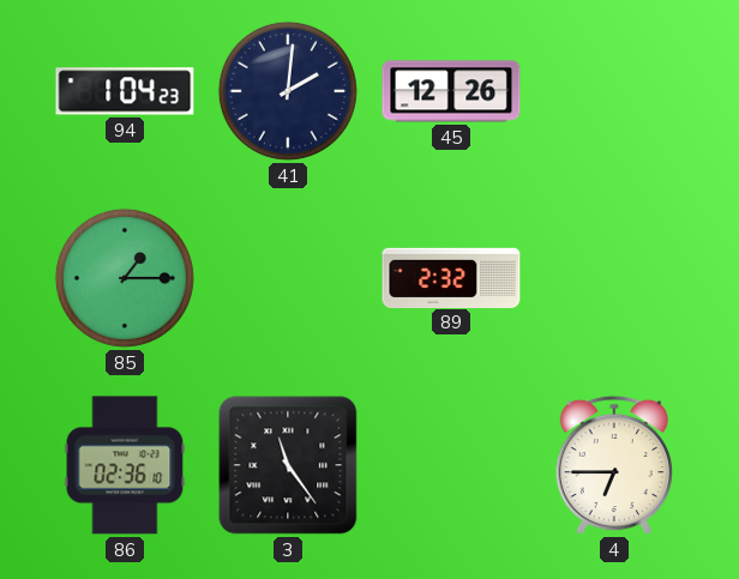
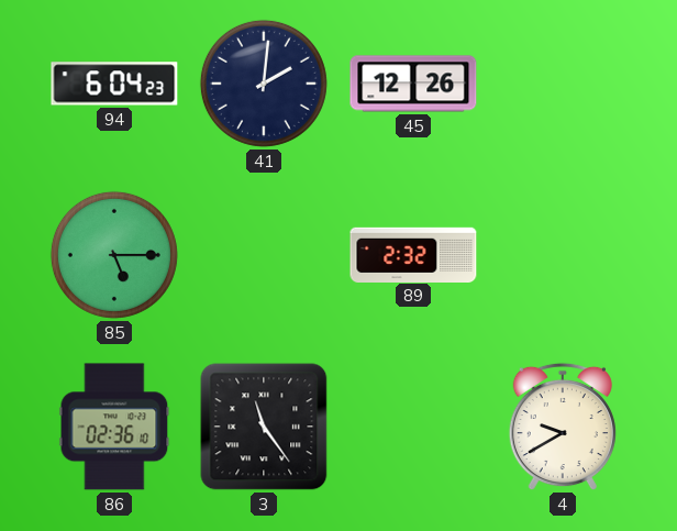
94: 1:04 -> 6:04
85: 1:15 -> 5:15
4: 6:45 -> 9:40
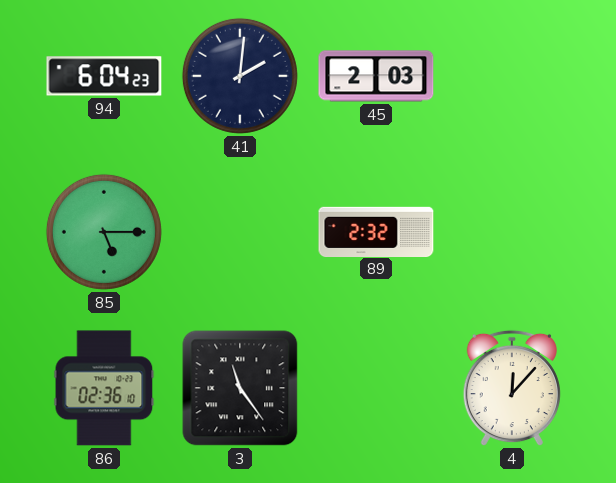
45: 12:26 -> 2:03
4: 9:40 -> 12:07
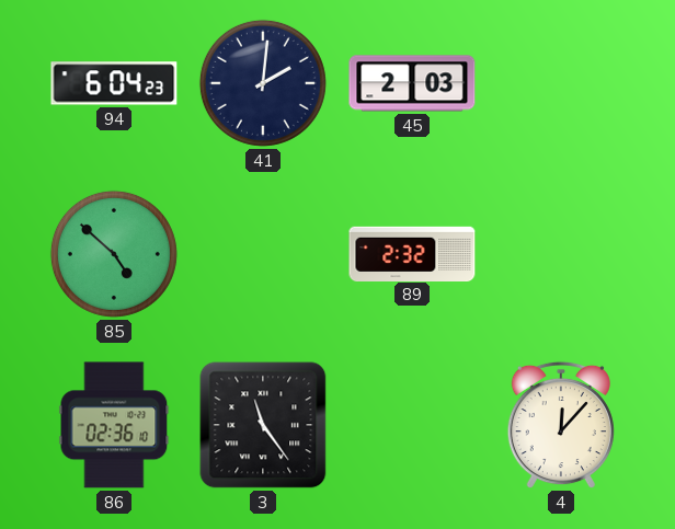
85: 5:15 -> 4:52
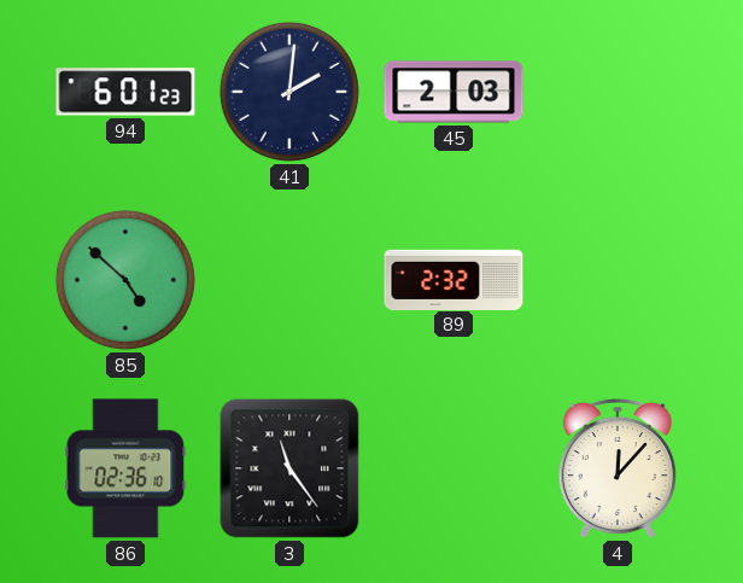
94: 6:04 -> 6:01
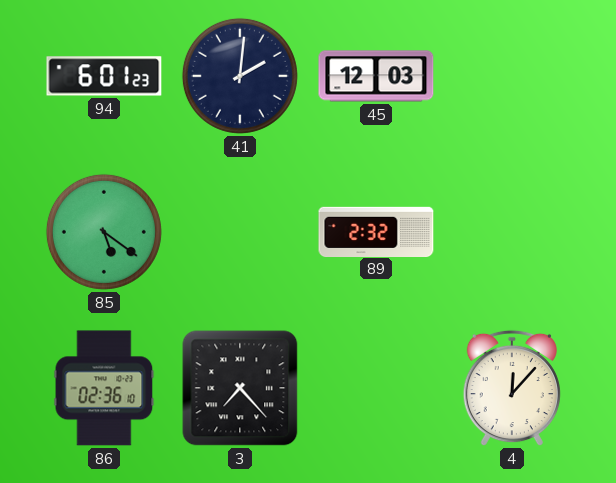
45: 2:03 -> 12:03
85: 4:52 -> 5:21
3: 11:24 -> 7:23
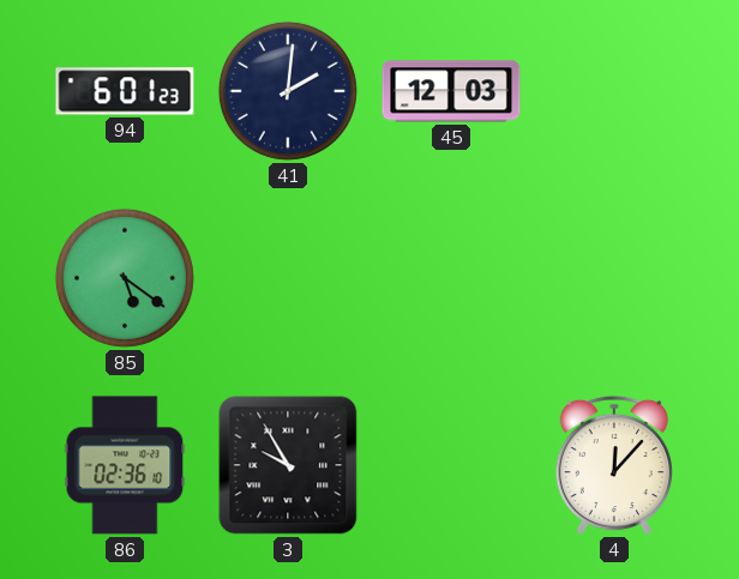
89: 2:32 -> none
3: 7:23 -> 9:55
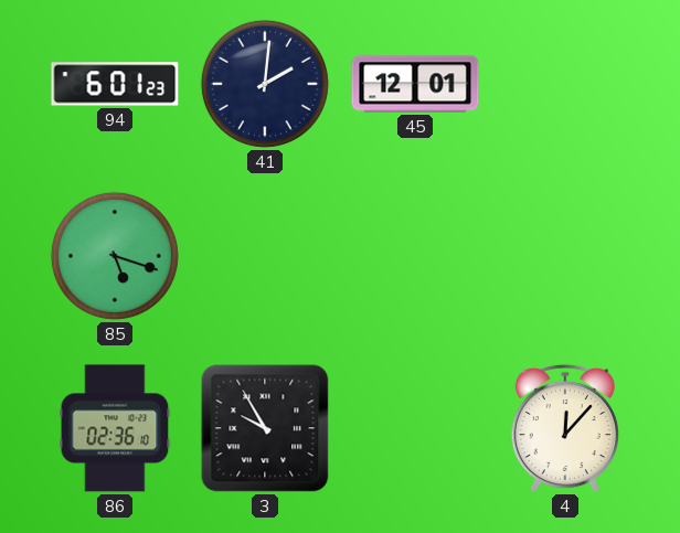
45: 12:03 -> 12:01
85: 5:21 -> 5:18
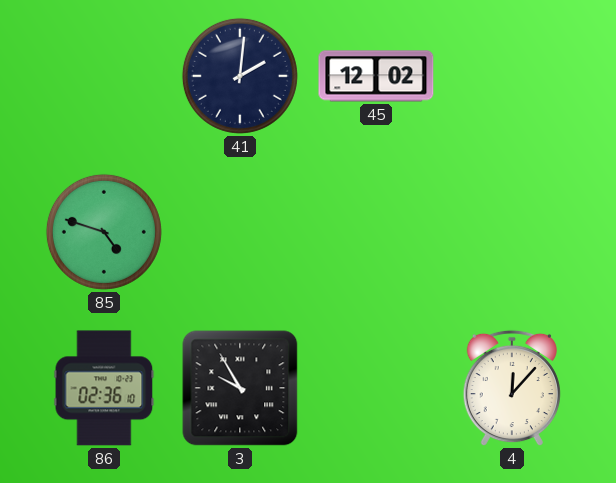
94: 6:01 -> none
45: 12:01 -> 12:02
85: 5:18 -> 4:48
